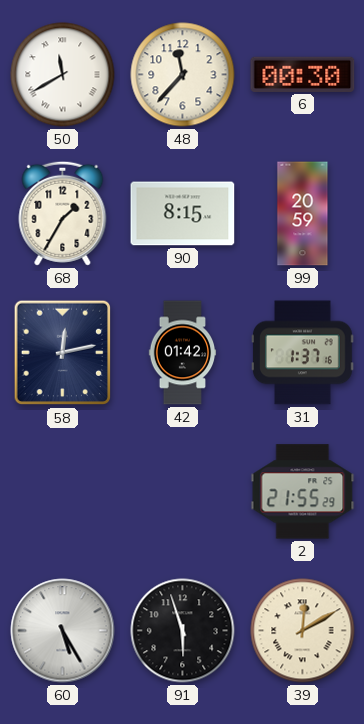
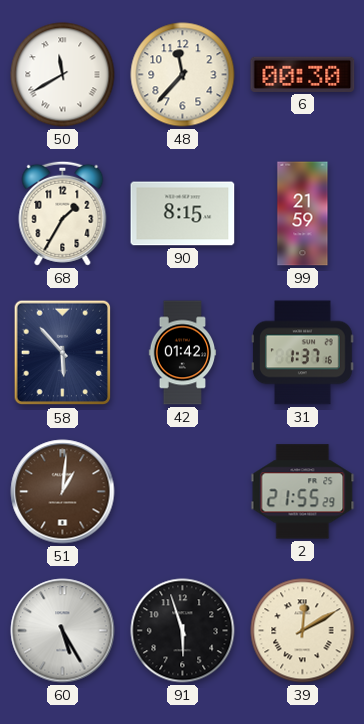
99: 20:59 -> 21:59
58: 12:13 -> 5:53
51: none -> 1:01
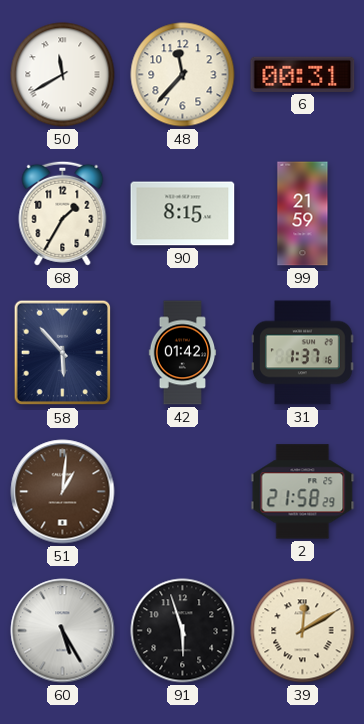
6: 00:30 -> 00:31
2: 21:55 -> 21:58
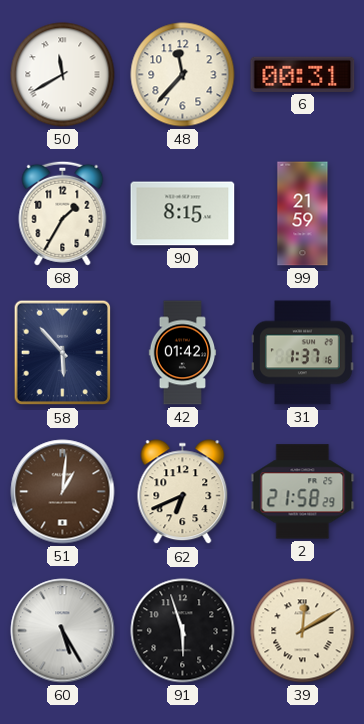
62: none -> 6:41
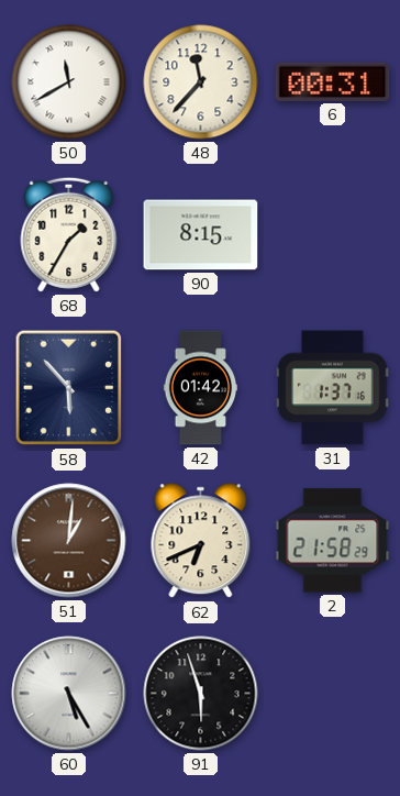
99: 21:59 -> none
39: 12:10 -> none
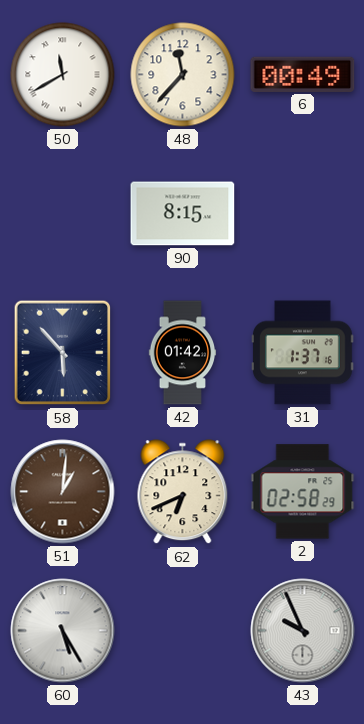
6: 00:31 -> 00:49
68: 1:35 -> none
2: 21:58 -> 02:58
91: 5:57 -> none
43: none -> 9:56
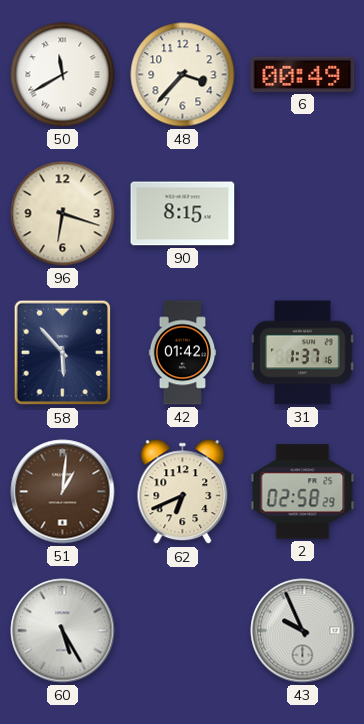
48: 11:37 -> 3:37
96: none -> 6:18
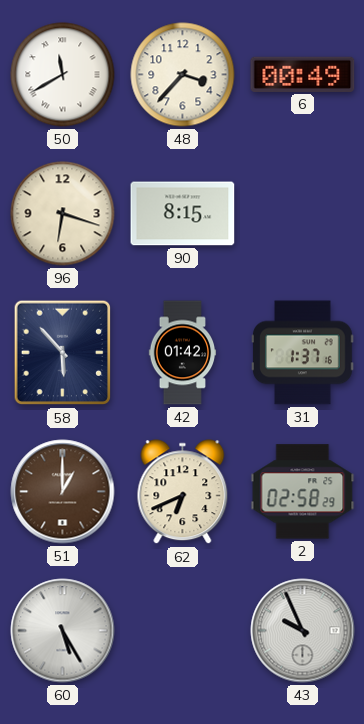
51: 1:01 -> 1:00
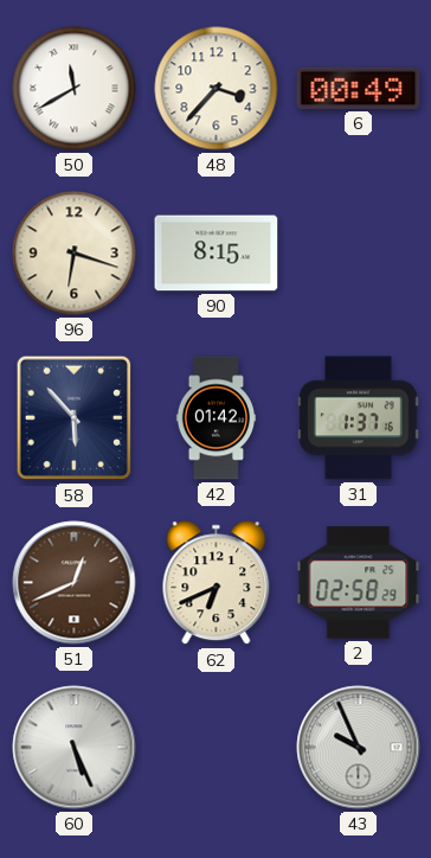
51: 1:00 -> 12:41
60: 5:25 -> 5:26
